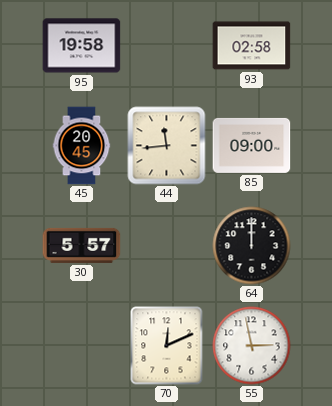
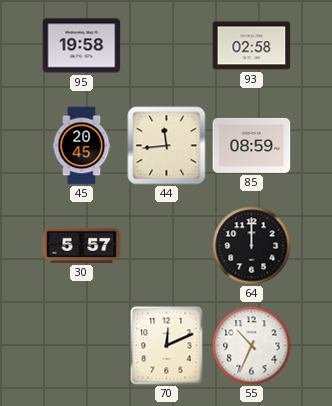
85: 09:00 -> 08:59
55: 2:58 -> 10:34
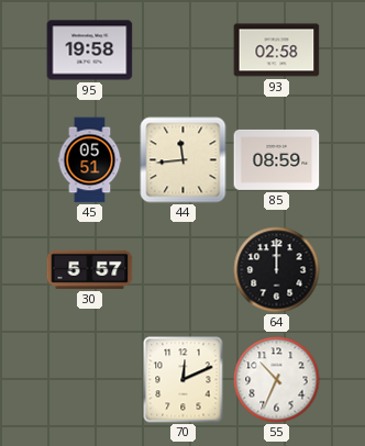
45: 20:45 -> 05:51
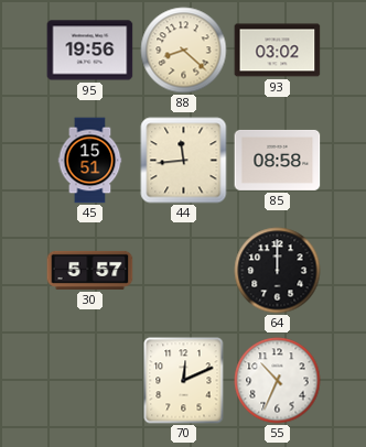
95: 19:58 -> 19:56
88: none -> 8:22
93: 02:58 -> 03:02
45: 05:51 -> 15:51
85: 08:59 -> 08:58
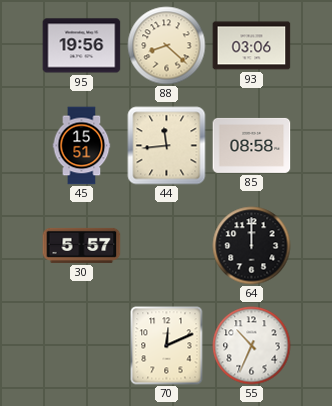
93: 03:02 -> 03:06
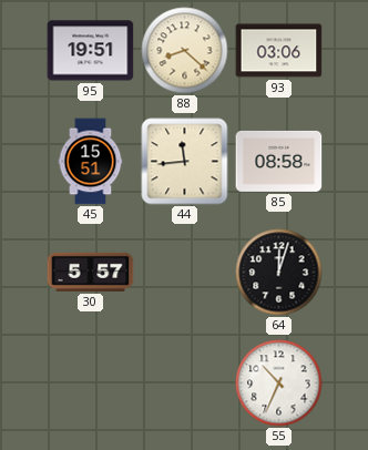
95: 19:56 -> 19:51
64: 12:00 -> 12:03
70: 12:11 -> none
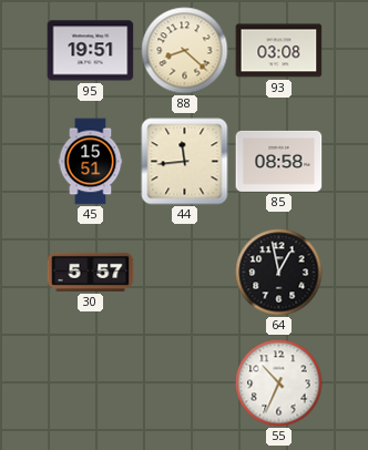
93: 03:06 -> 03:08
64: 12:03 -> 12:58
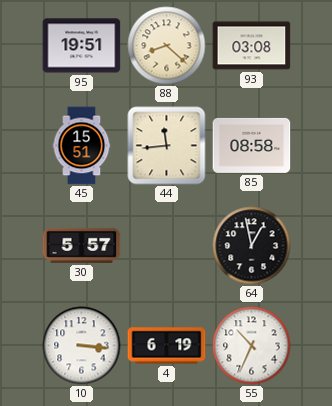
10: none -> 3:16
4: none -> 6:19
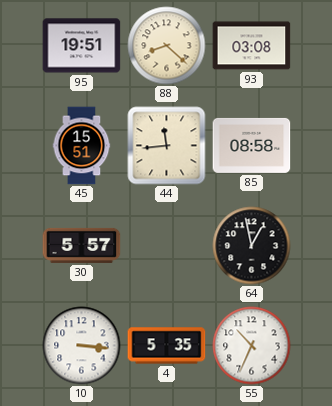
4: 6:19 -> 5:35
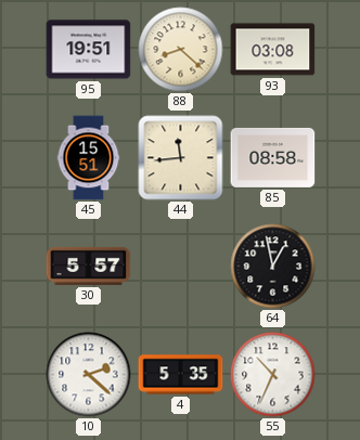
10: 3:16 -> 2:22
